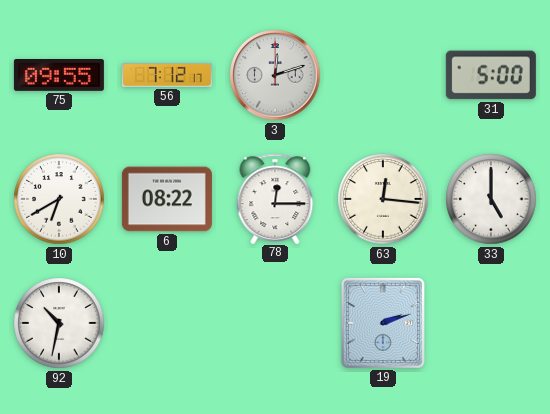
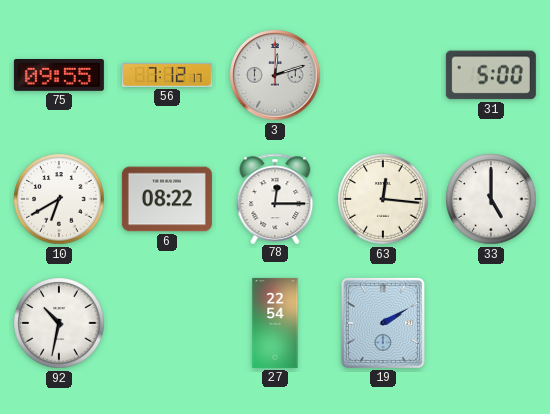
27: none -> 22:54
19: 2:12 -> 2:10
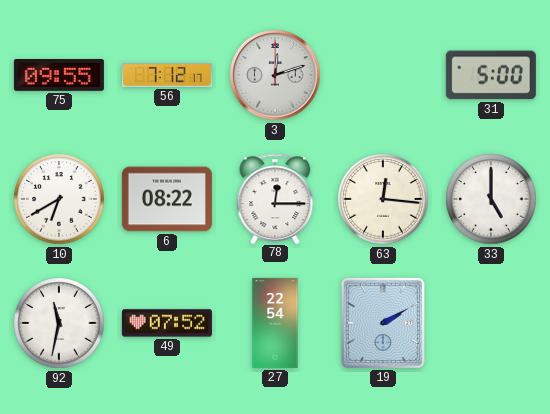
92: 10:32 -> 11:32
49: none -> 07:52
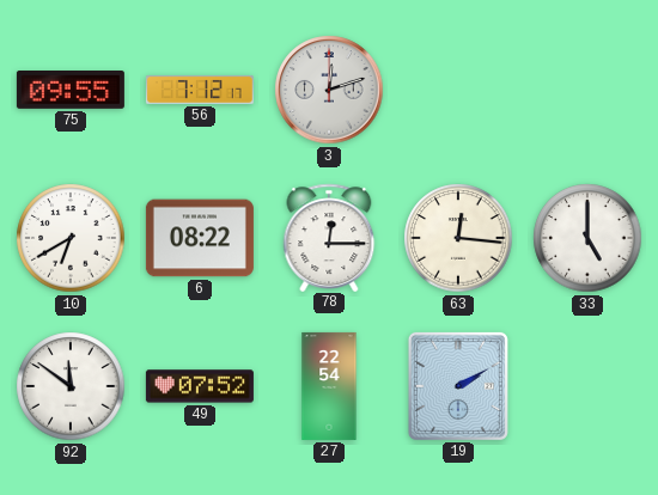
31: 5:00 -> none
92: 11:32 -> 11:51
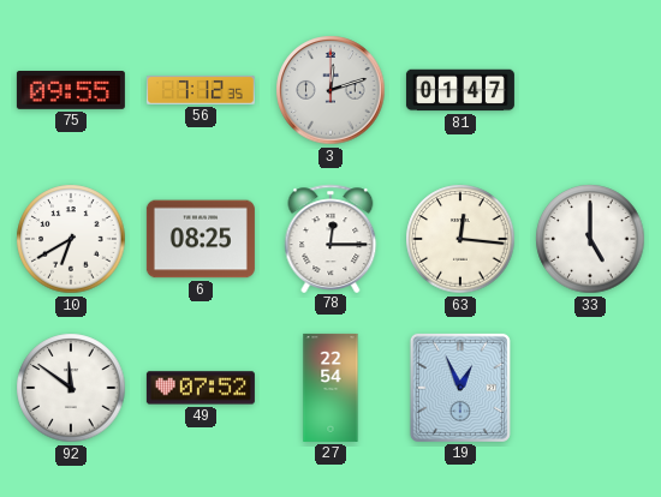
56: 7:12:17 -> 7:12:35
81: none -> 01:47
6: 08:22 -> 08:25
19: 2:10 -> 12:56
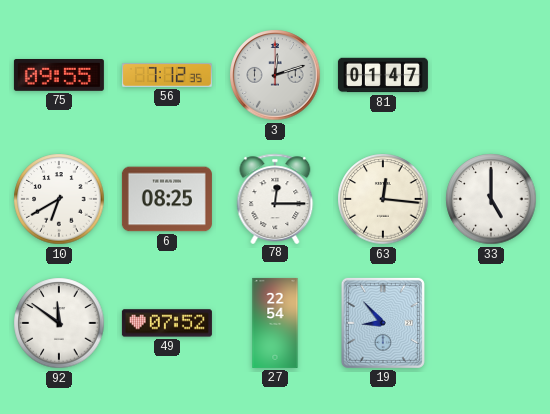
19: 12:56 -> 8:53
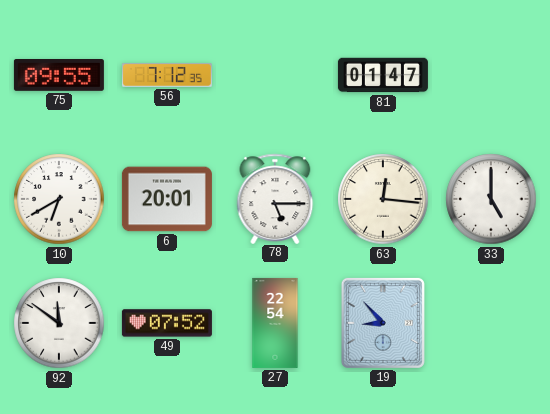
3: 12:12 -> none
6: 08:25 -> 20:01
78: 12:15 -> 5:15
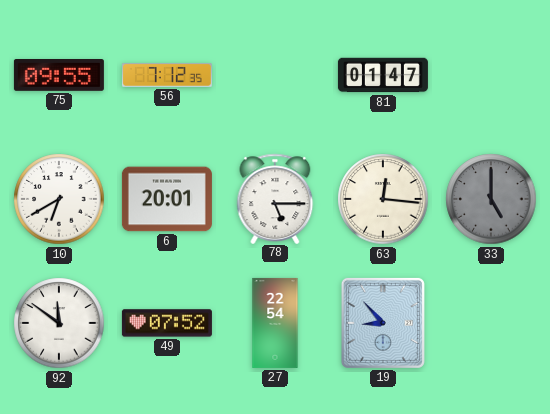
33 dial: white -> grey
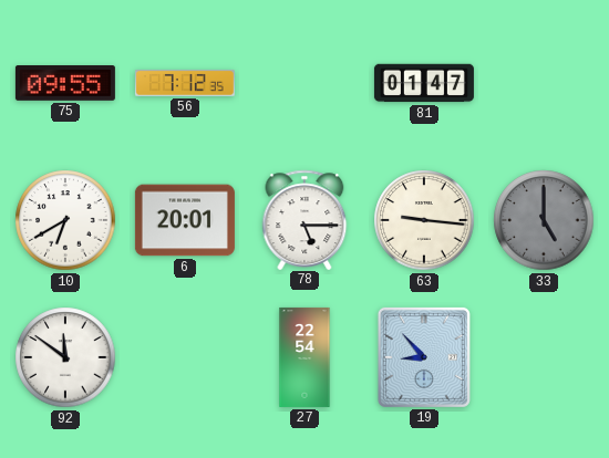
63: 12:16 -> 9:16
49: 07:52 -> none
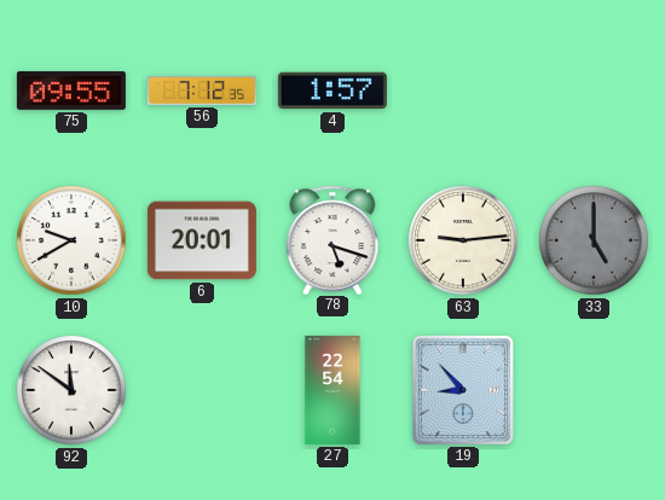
4: none -> 1:57
81: 01:47 -> none
10: 6:40 -> 9:40
78: 5:15 -> 5:18
63: 9:16 -> 9:14
